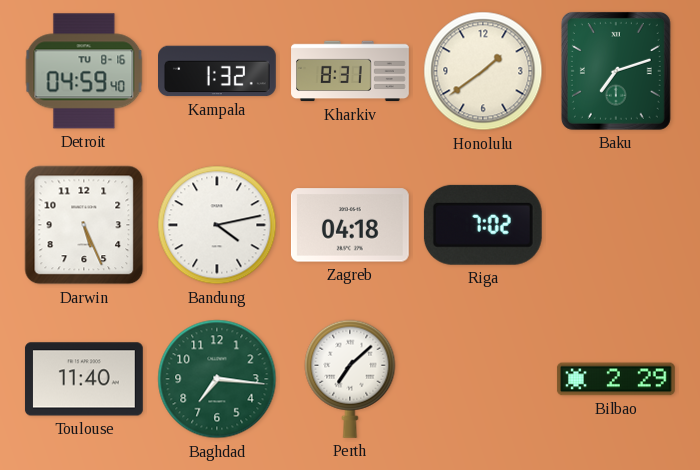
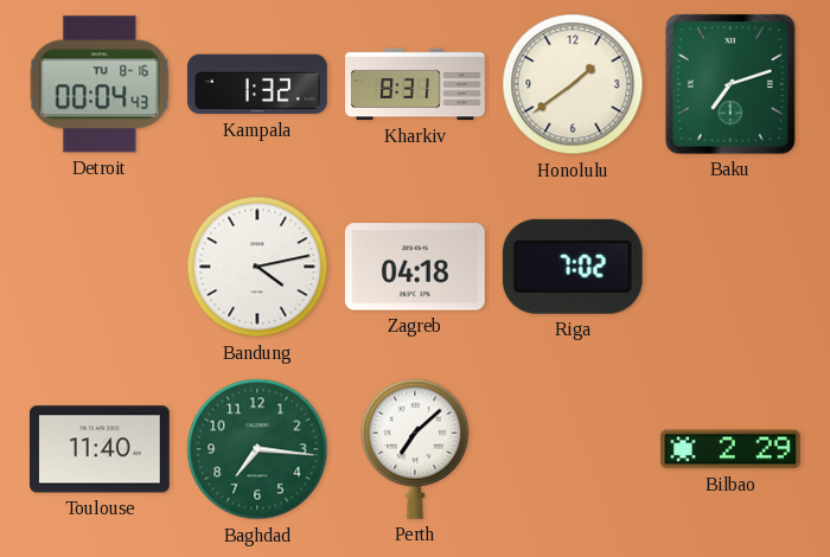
Detroit: 04:59 -> 00:04
Darwin: 5:26 -> none
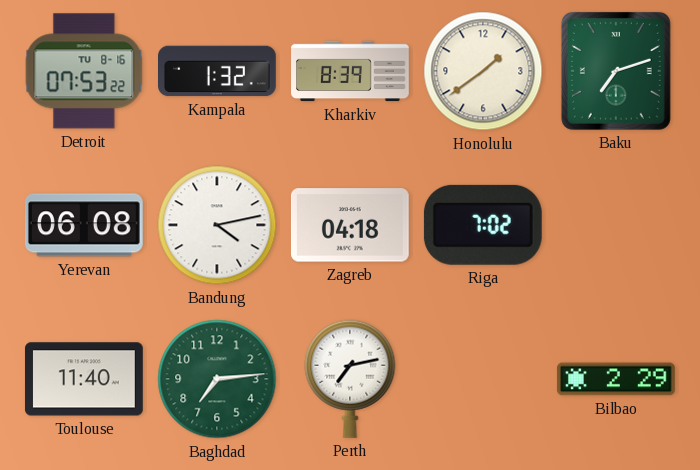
Detroit: 00:04 -> 07:53
Kharkiv: 8:31 -> 8:39
Yerevan: none -> 06:08
Baghdad: 7:16 -> 7:14
Perth: 7:08 -> 7:13
